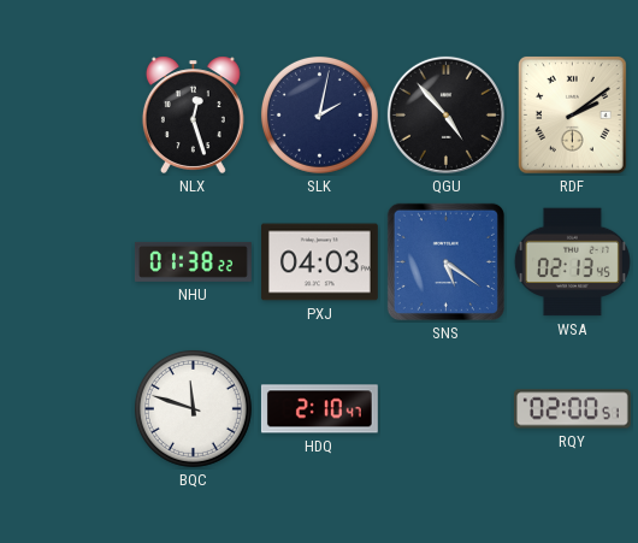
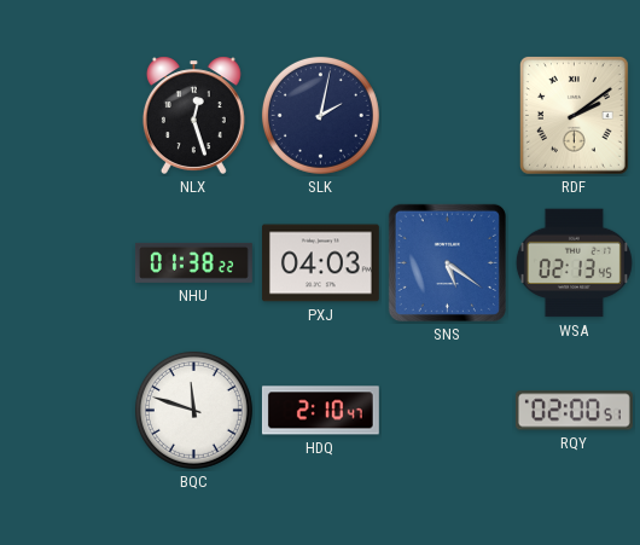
QGU: 4:53 -> none
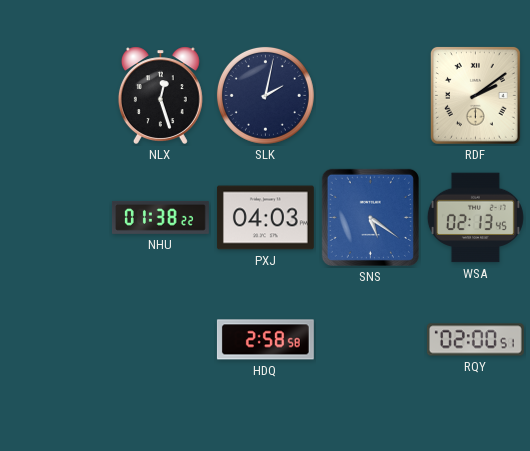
BQC: 11:48 -> none
HDQ: 2:10 -> 2:58
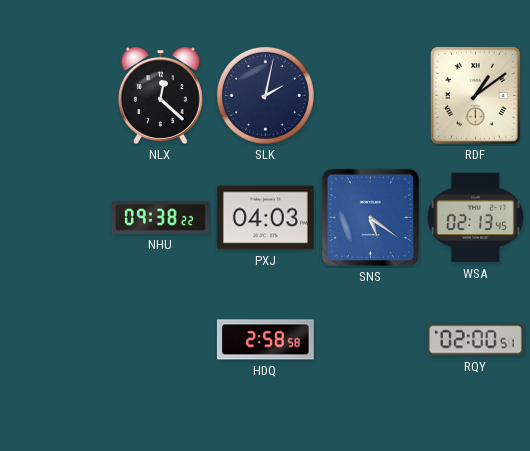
NLX: 12:27 -> 12:22
RDF: 2:09 -> 1:09
NHU: 01:38 -> 09:38
